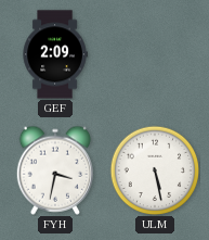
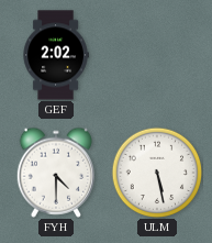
GEF: 2:09 -> 2:02
FYH: 3:32 -> 4:30
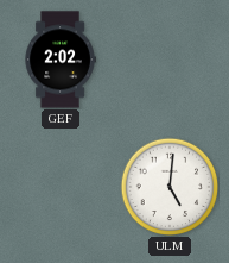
FYH: 4:30 -> none
ULM: 5:28 -> 5:01
